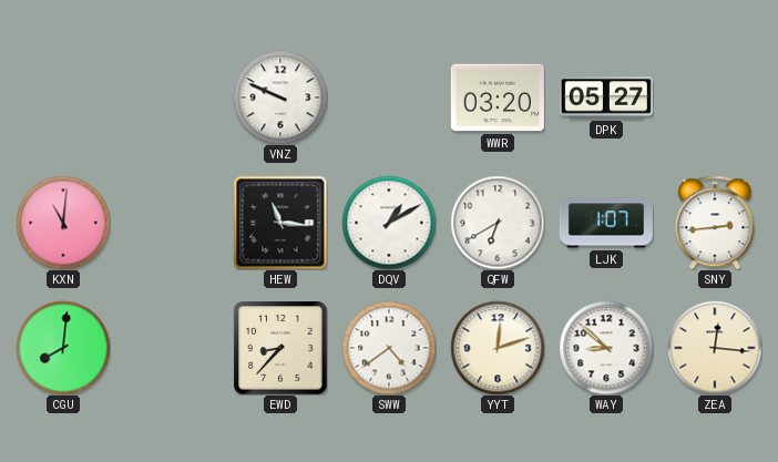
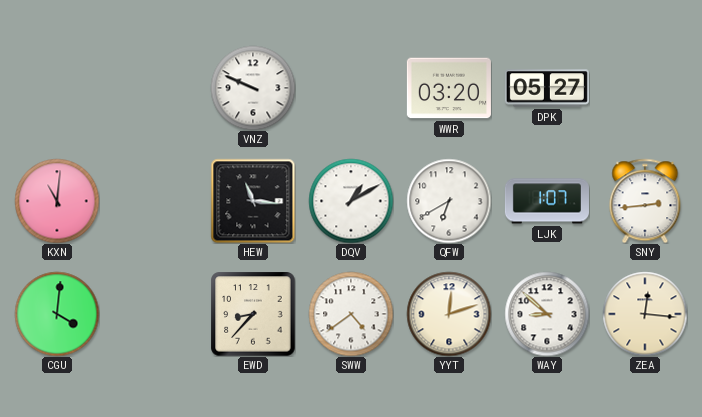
CGU: 8:01 -> 4:01
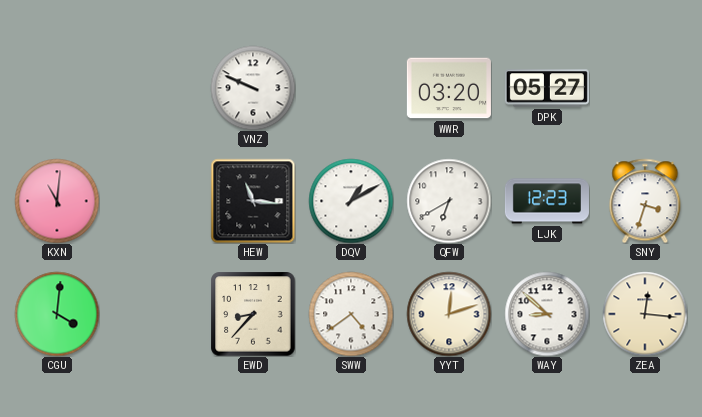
LJK: 1:07 -> 12:23
SNY: 2:44 -> 3:33
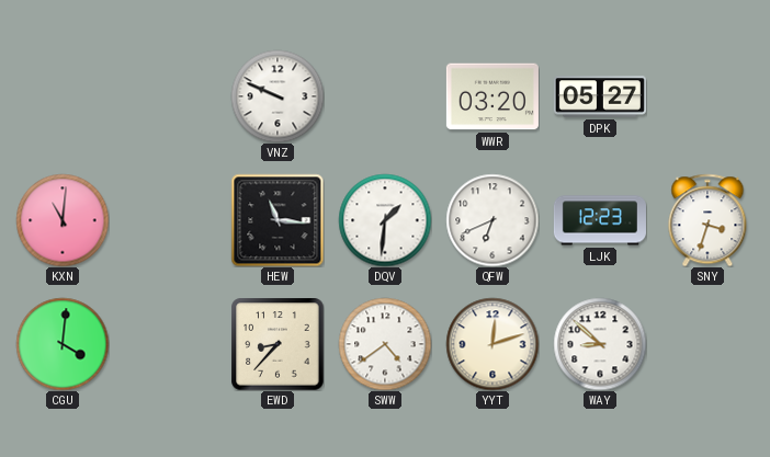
DQV: 1:10 -> 1:31
QFW: 6:40 -> 6:41
ZEA: 12:16 -> none
